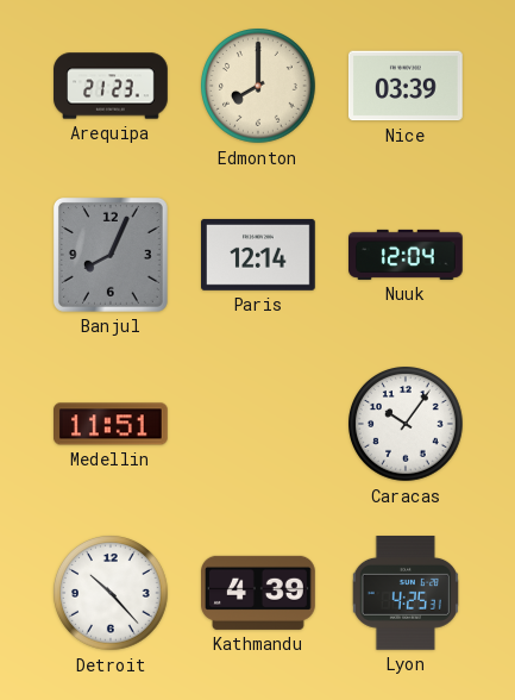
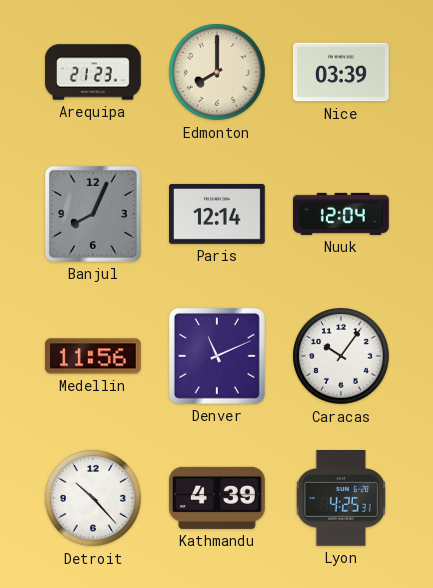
Medellin: 11:51 -> 11:56
Denver: none -> 11:11
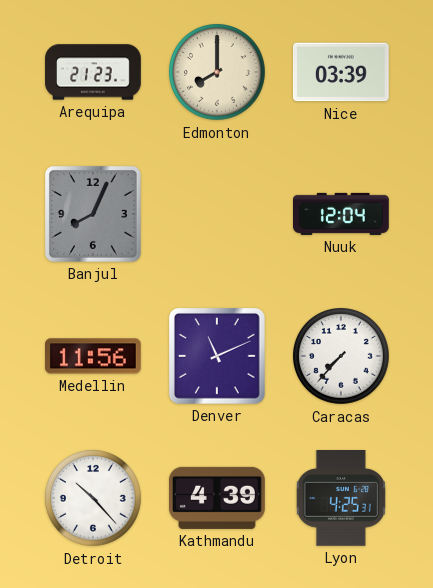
Paris: 12:14 -> none
Caracas: 10:06 -> 7:37
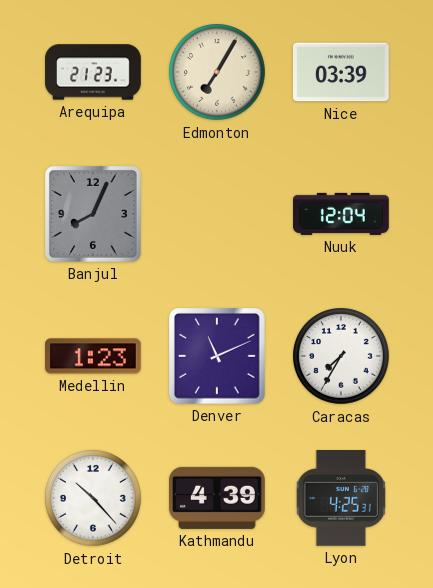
Edmonton: 8:00 -> 7:05
Medellin: 11:56 -> 1:23
Caracas: 7:37 -> 7:35
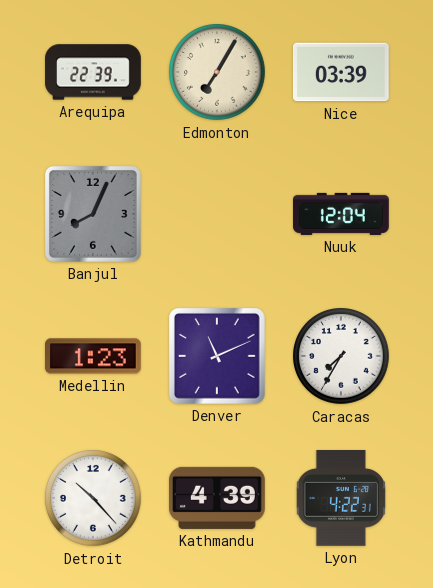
Arequipa: 21:23 -> 22:39
Lyon: 4:25 -> 4:22
